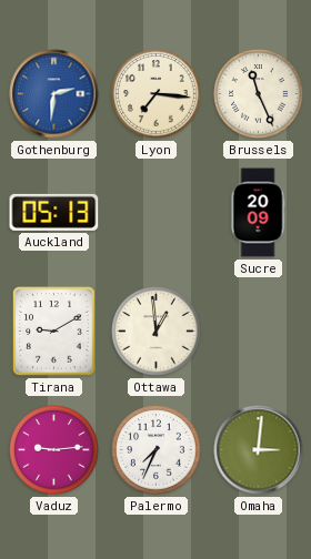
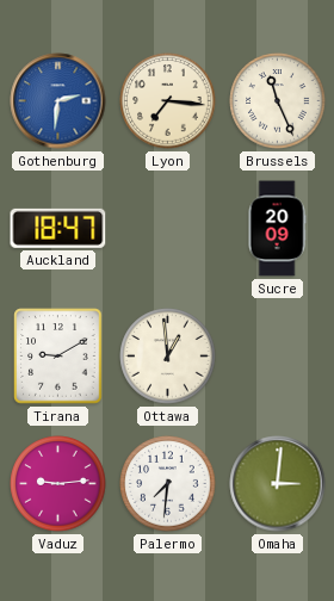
Auckland: 05:13 -> 18:47
Palermo: 7:34 -> 7:31
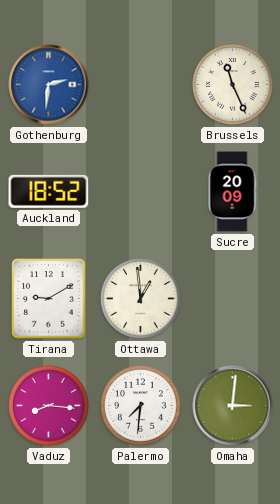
Lyon: 7:16 -> none
Auckland: 18:47 -> 18:52
Vaduz: 9:14 -> 8:16
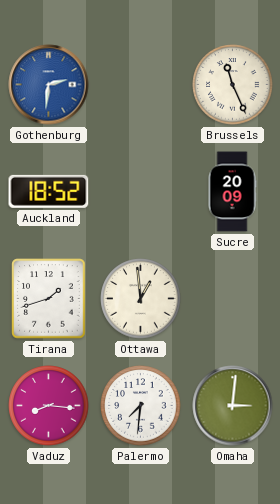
Tirana: 9:10 -> 1:42
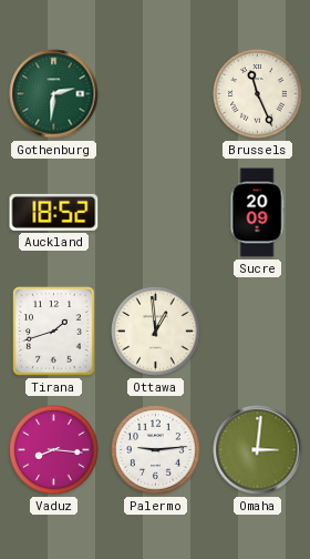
Gothenburg dial: blue -> green
Palermo: 7:31 -> 9:14
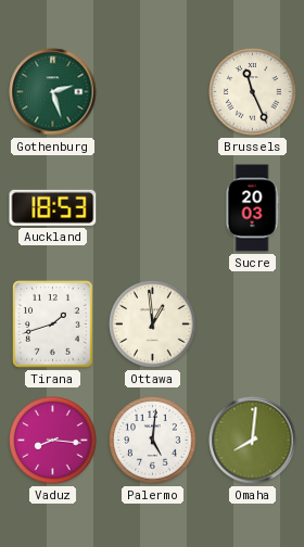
Gothenburg: 2:31 -> 2:27
Auckland: 18:52 -> 18:53
Sucre: 20:09 -> 20:03
Palermo: 9:14 -> 5:01
Omaha: 3:01 -> 8:01
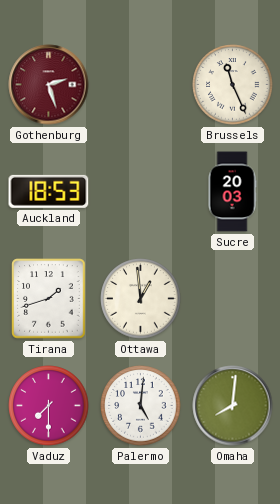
Gothenburg dial: green -> burgundy
Vaduz: 8:16 -> 7:30
